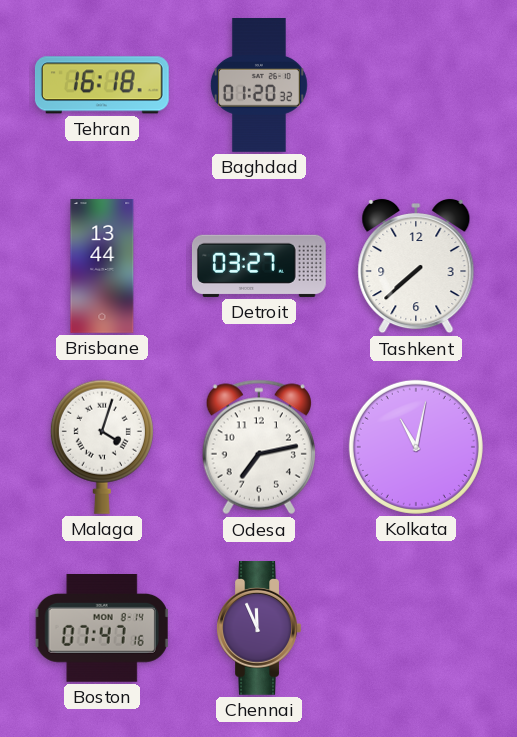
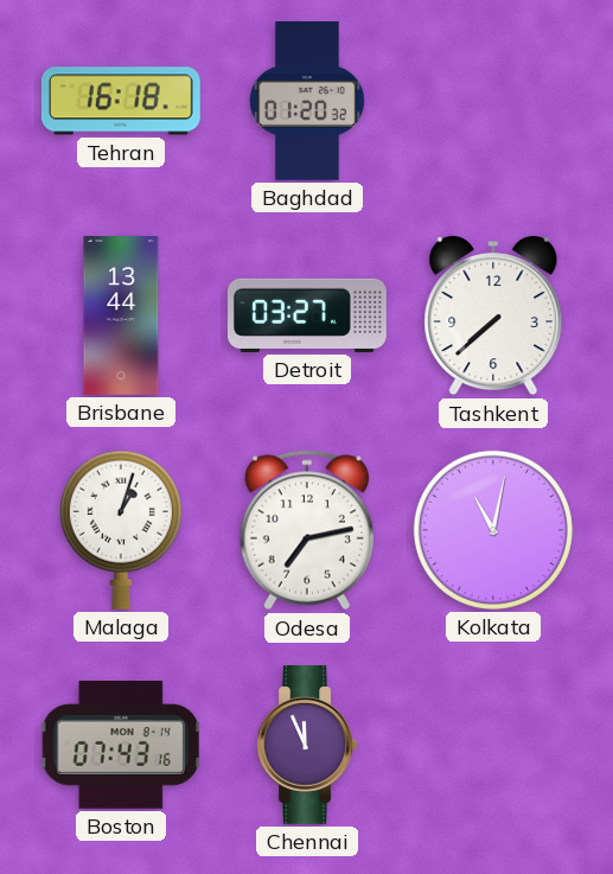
Malaga: 4:03 -> 1:03
Boston: 07:47 -> 07:43
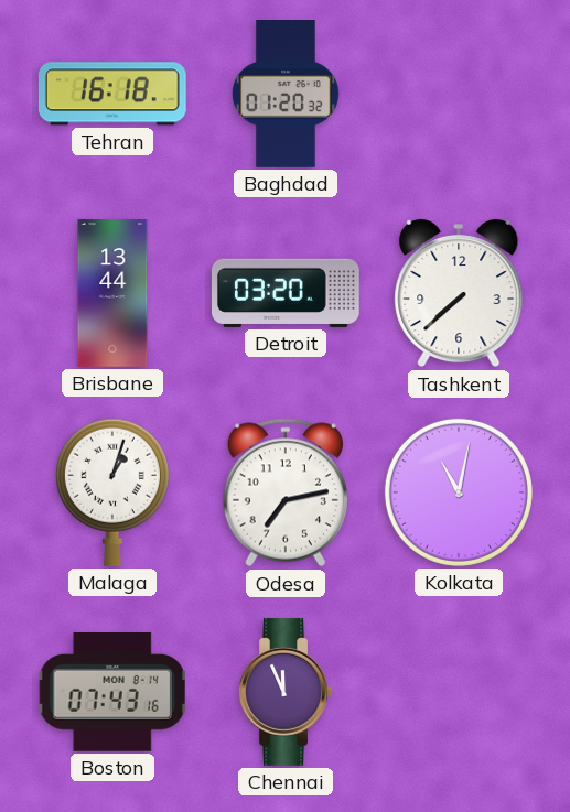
Detroit: 03:27 -> 03:20
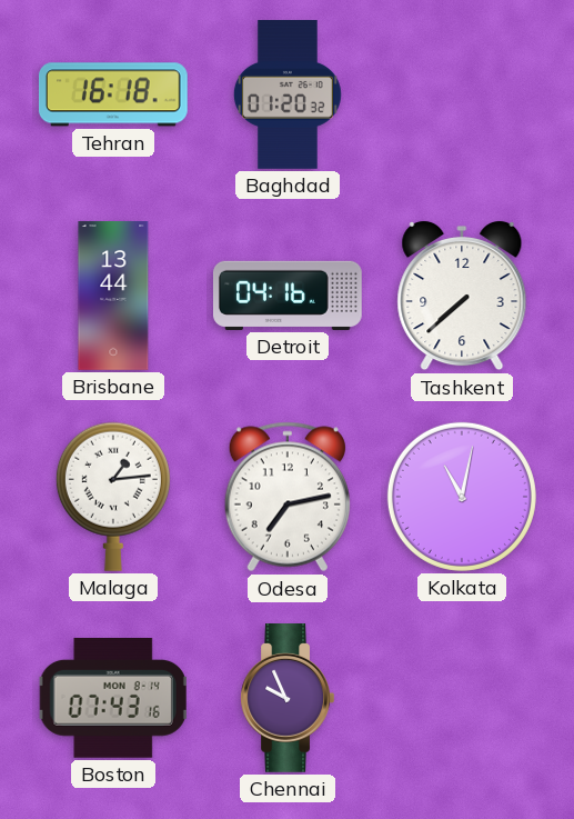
Detroit: 03:20 -> 04:16
Malaga: 1:03 -> 1:14
Chennai: 11:56 -> 9:56
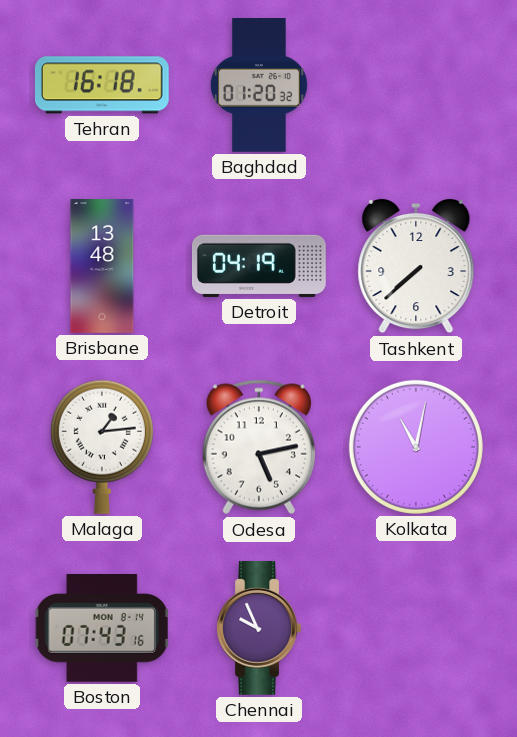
Brisbane: 13:44 -> 13:48
Detroit: 04:16 -> 04:19
Odesa: 7:13 -> 5:13
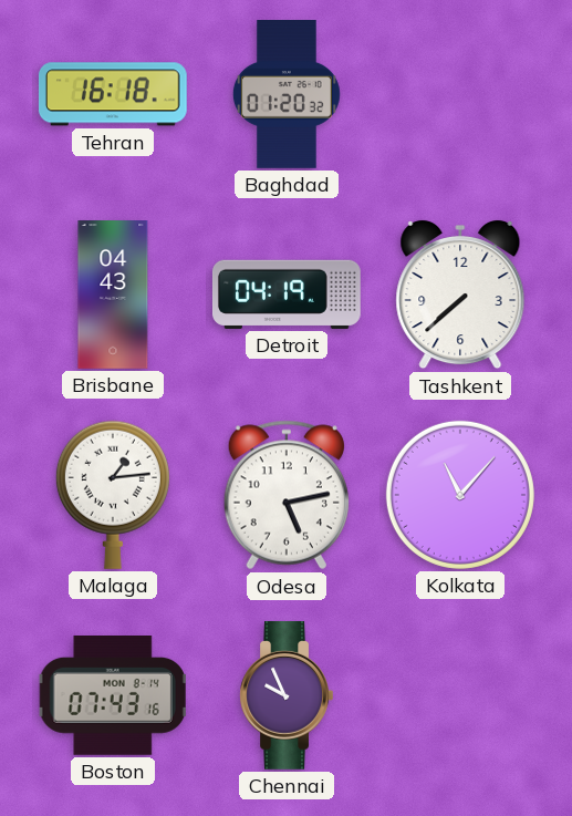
Brisbane: 13:48 -> 04:43
Kolkata: 11:02 -> 11:07
